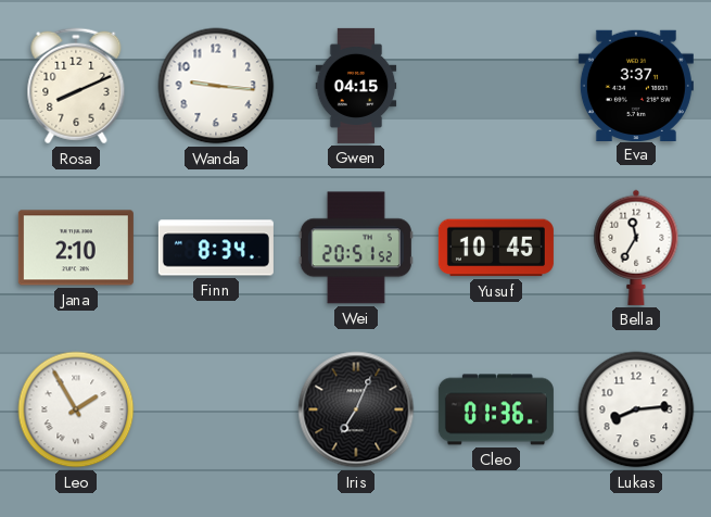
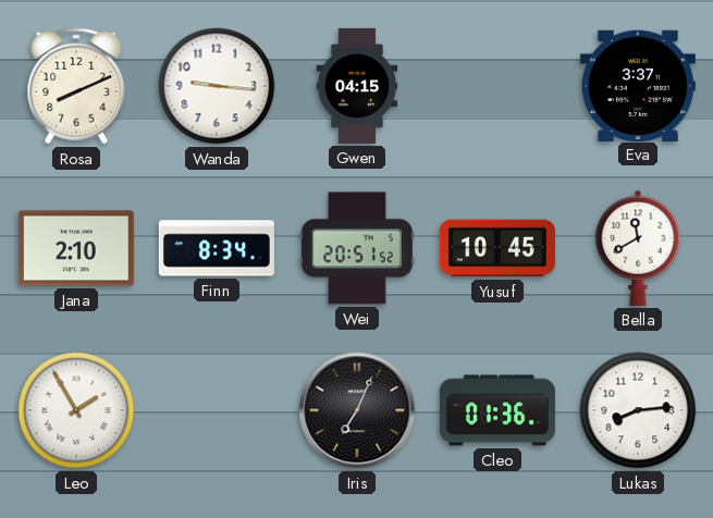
Bella: 11:35 -> 11:40
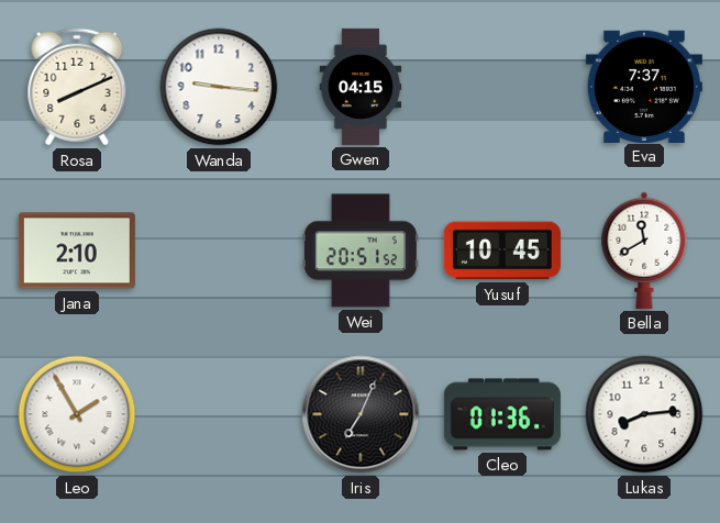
Eva: 3:37 -> 7:37
Finn: 8:34 -> none
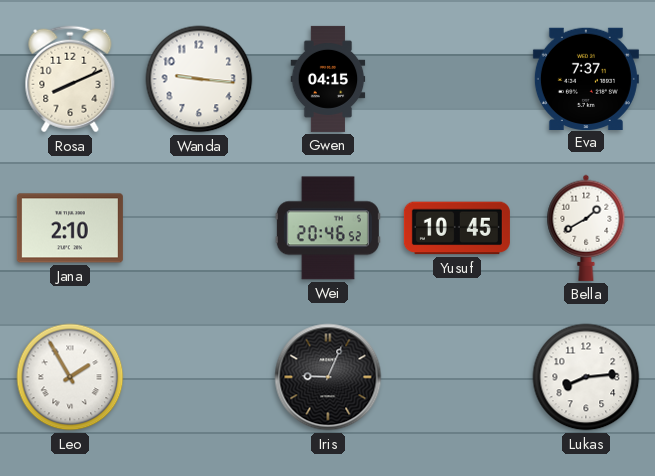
Wei: 20:51 -> 20:46
Bella: 11:40 -> 1:40
Iris: 7:04 -> 9:04
Cleo: 01:36 -> none
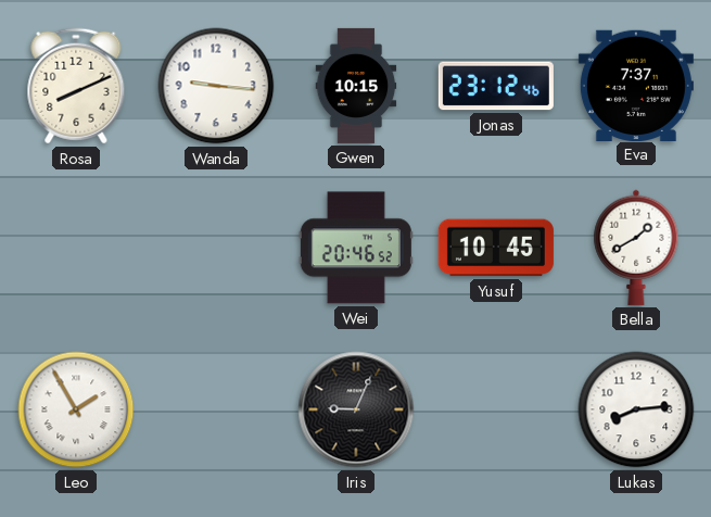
Gwen: 04:15 -> 10:15
Jonas: none -> 23:12
Jana: 2:10 -> none
